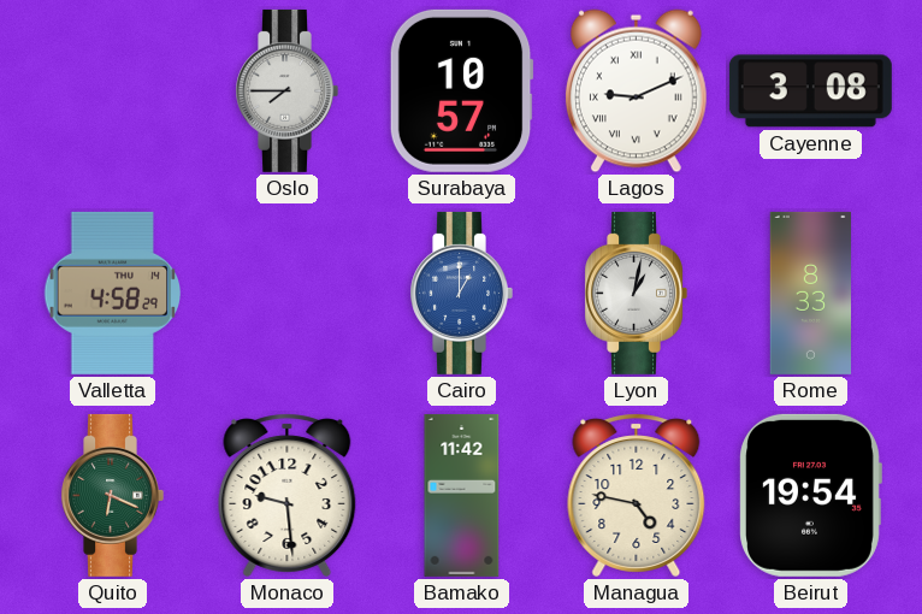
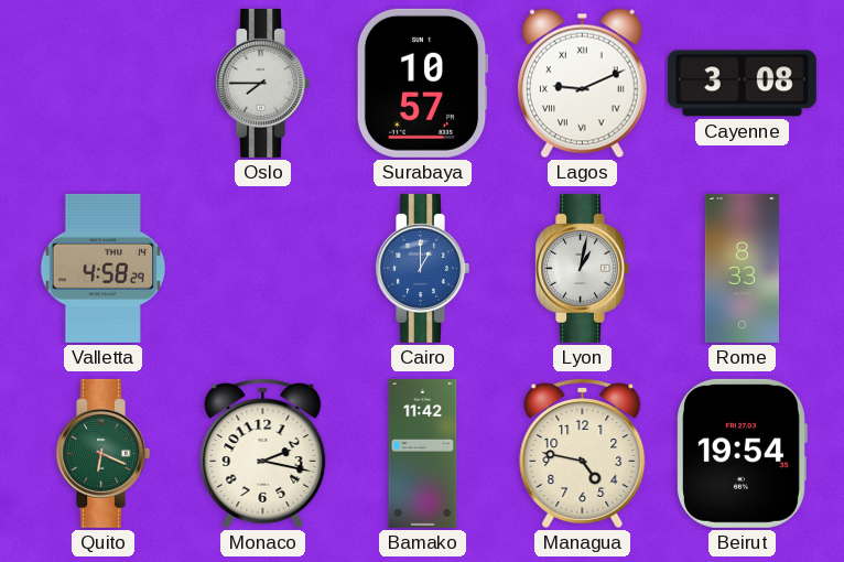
Monaco: 9:29 -> 2:17
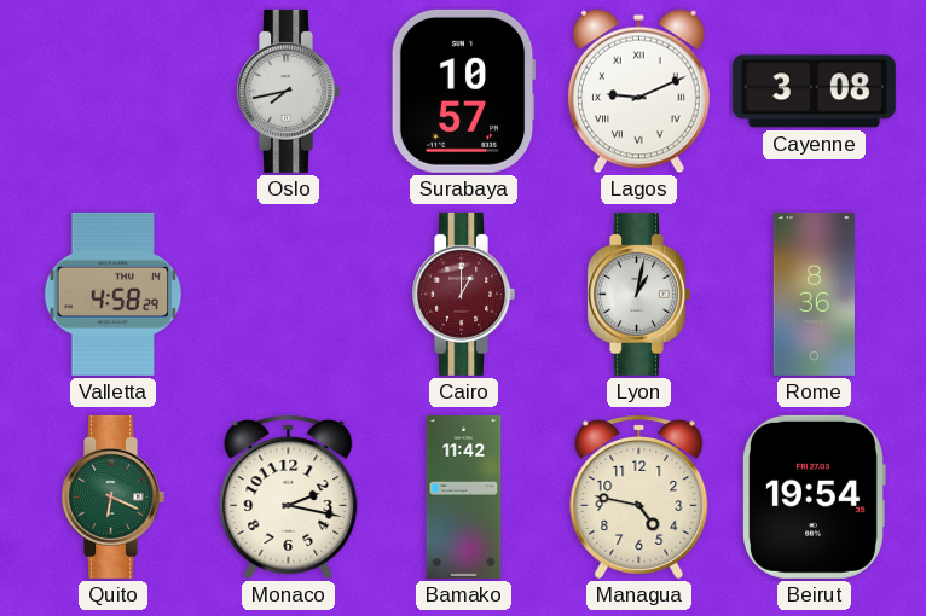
Oslo: 7:45 -> 7:43
Cairo dial: blue -> burgundy
Rome: 8:33 -> 8:36
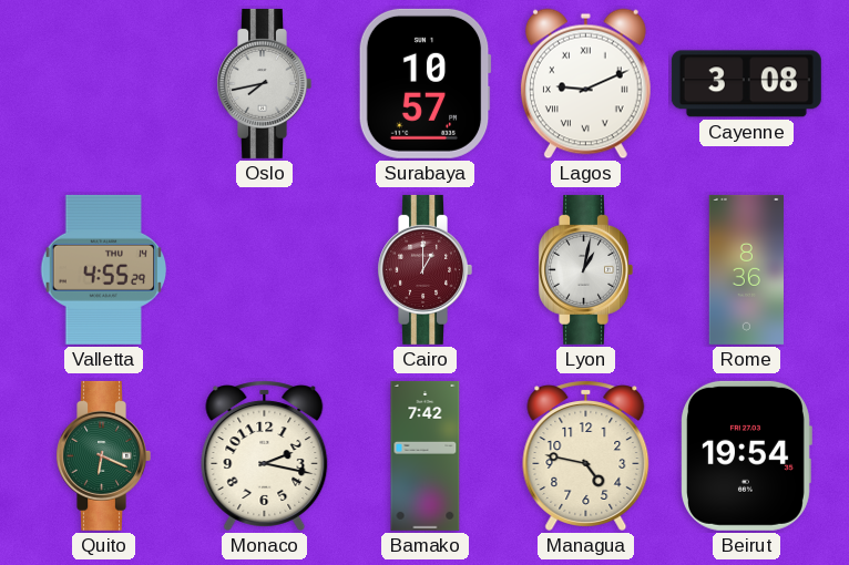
Valletta: 4:58 -> 4:55
Bamako: 11:42 -> 7:42
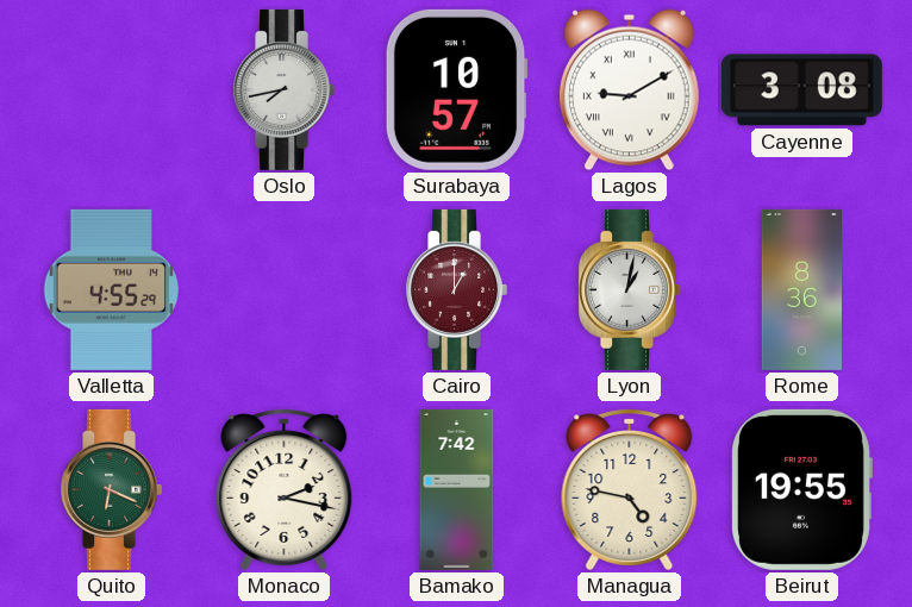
Lagos: 9:11 -> 9:10
Beirut: 19:54 -> 19:55
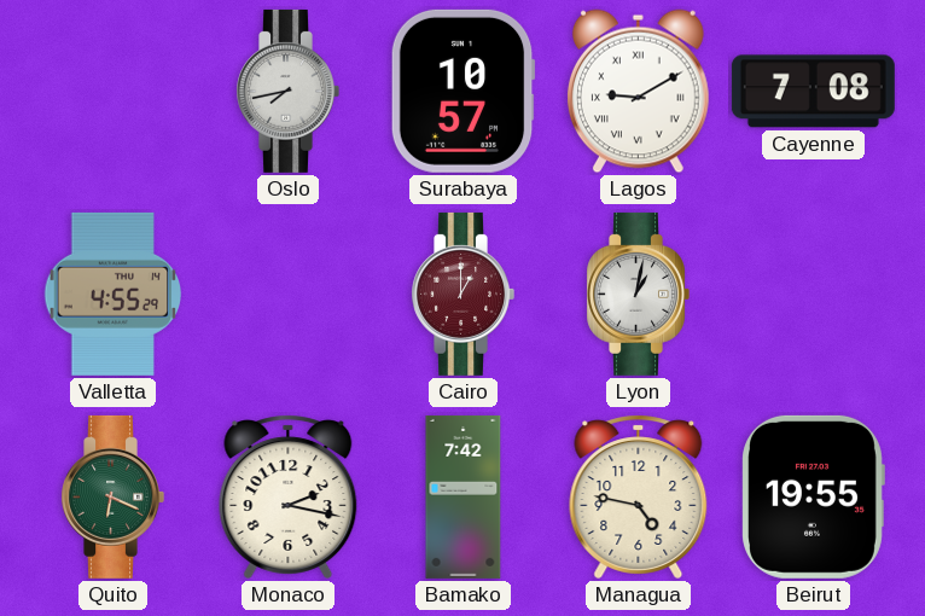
Cayenne: 3:08 -> 7:08
Rome: 8:36 -> none
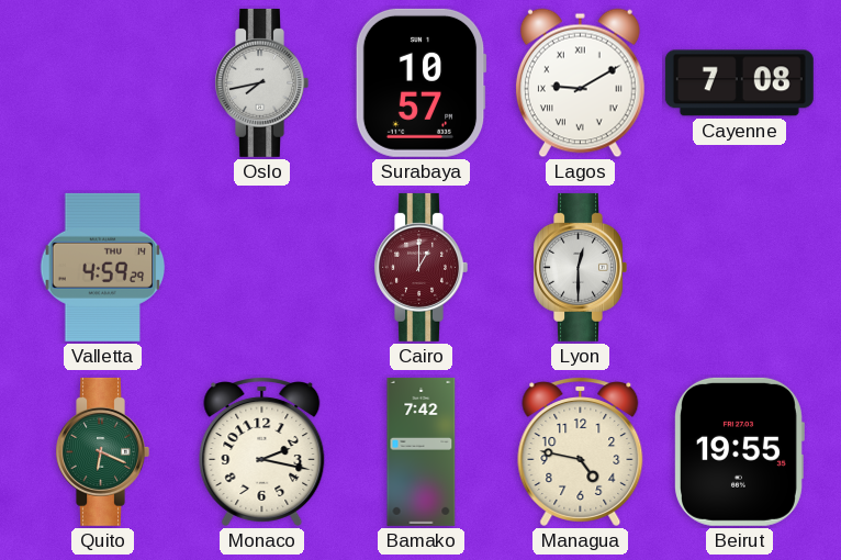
Valletta: 4:55 -> 4:59
Lyon: 1:02 -> 12:30
